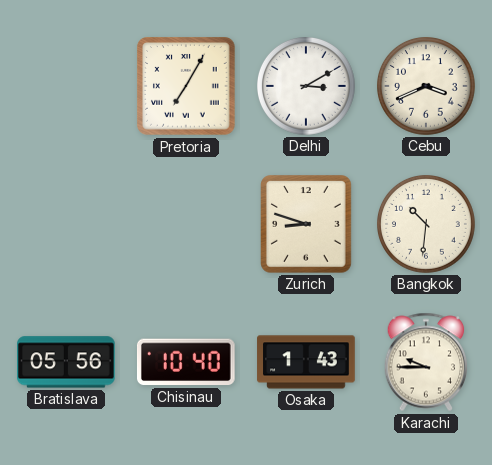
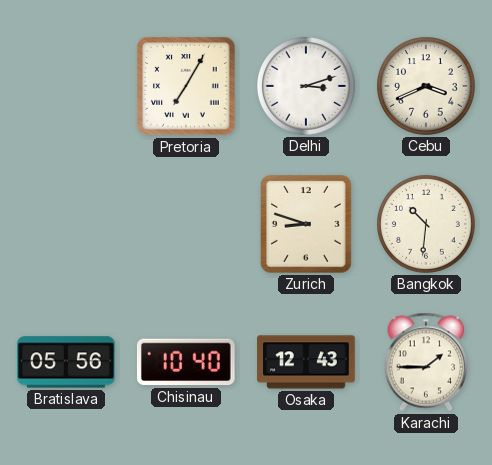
Delhi: 3:10 -> 3:12
Osaka: 1:43 -> 12:43
Karachi: 9:45 -> 1:45
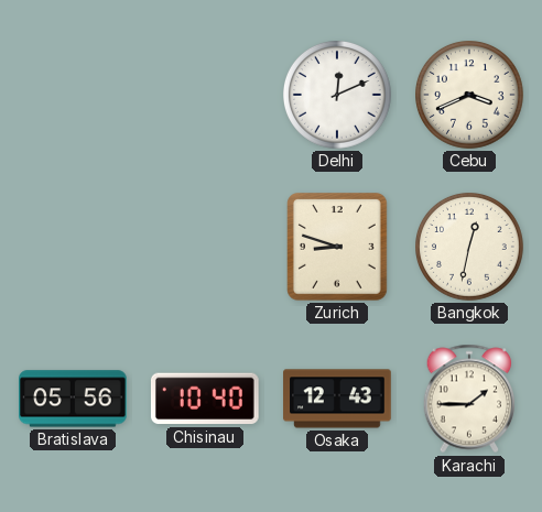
Pretoria: 7:05 -> none
Delhi: 3:12 -> 12:11
Bangkok: 10:31 -> 12:32
